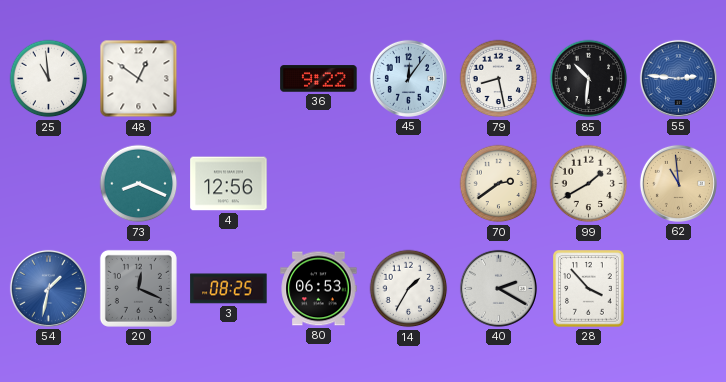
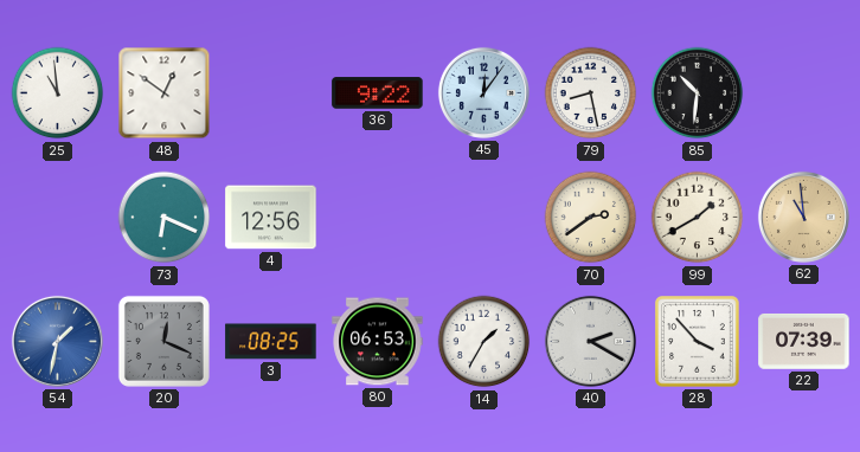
55: 2:46 -> none
73: 8:19 -> 6:19
22: none -> 07:39
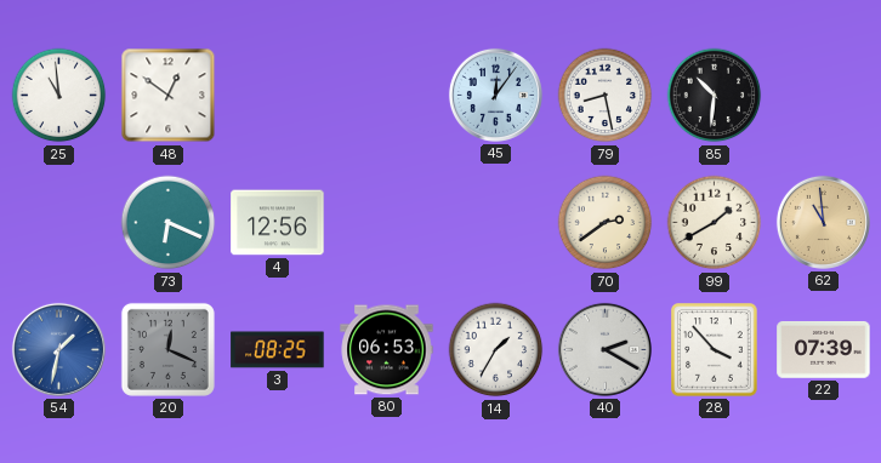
36: 9:22 -> none
